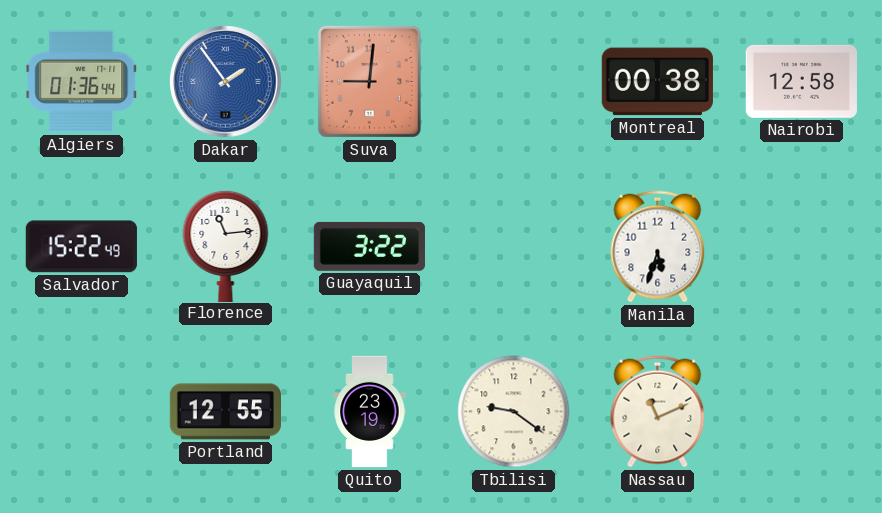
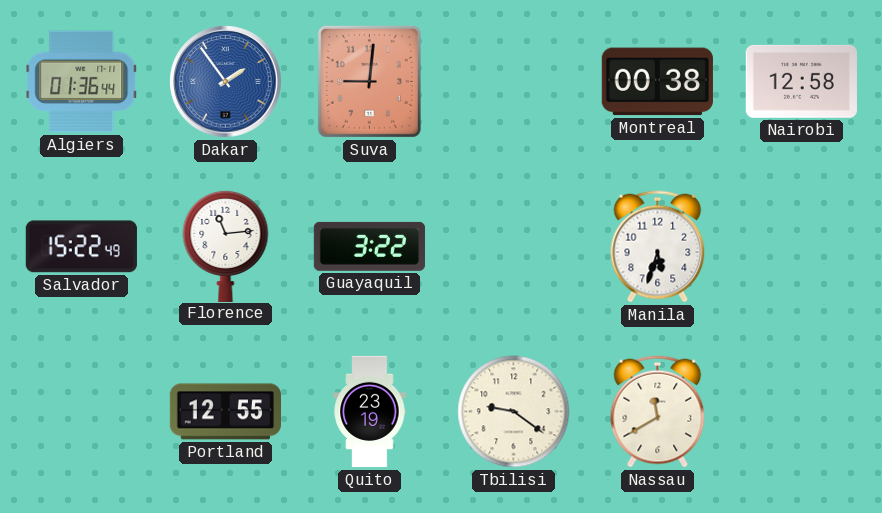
Nassau: 11:11 -> 11:40
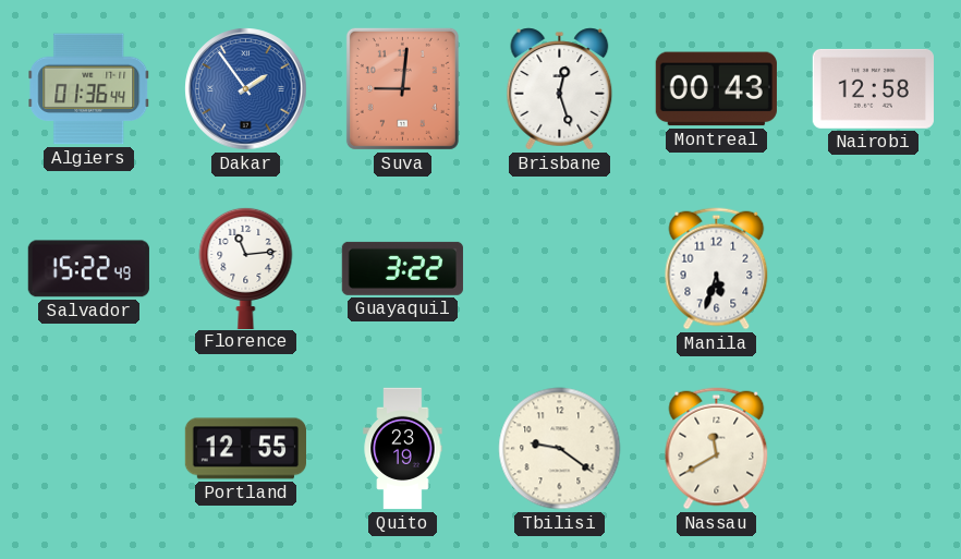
Brisbane: none -> 12:27
Montreal: 00:38 -> 00:43
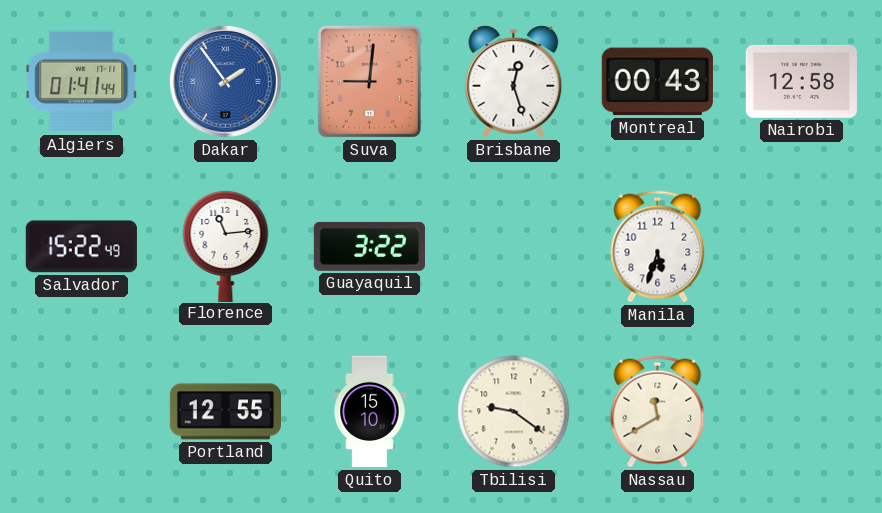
Algiers: 01:36 -> 01:41
Quito: 23:19 -> 15:10
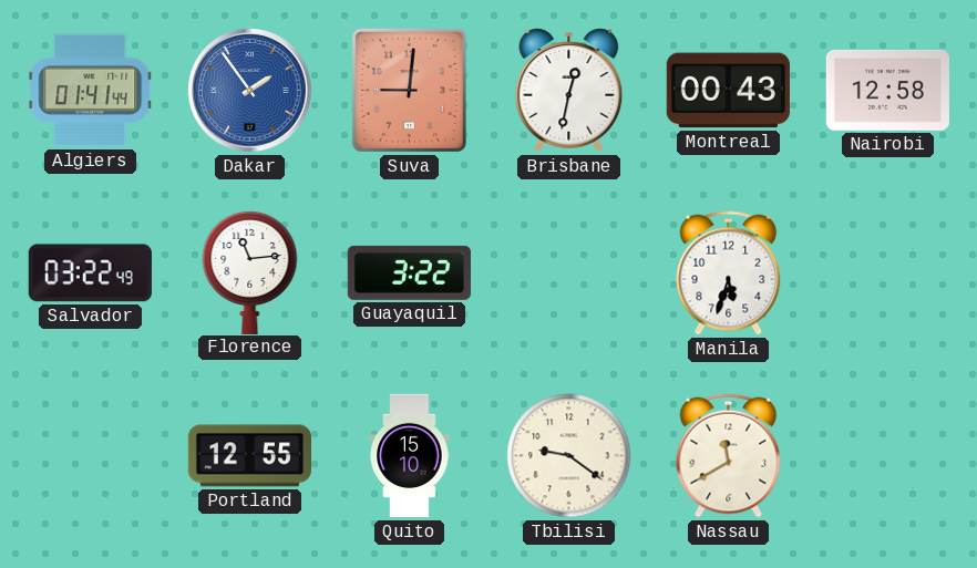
Brisbane: 12:27 -> 12:32
Salvador: 15:22 -> 03:22
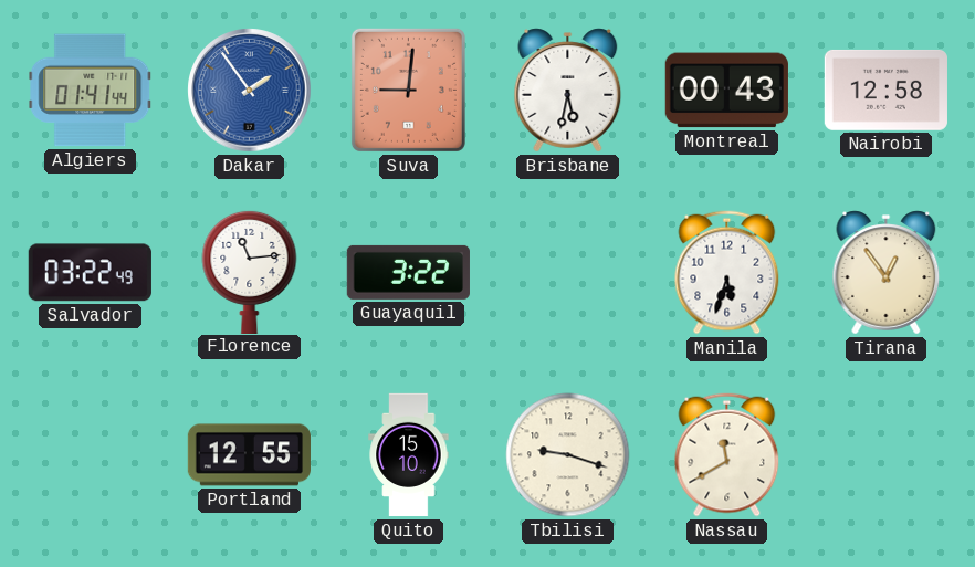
Brisbane: 12:32 -> 5:32
Tirana: none -> 12:54
Tbilisi: 9:21 -> 9:18
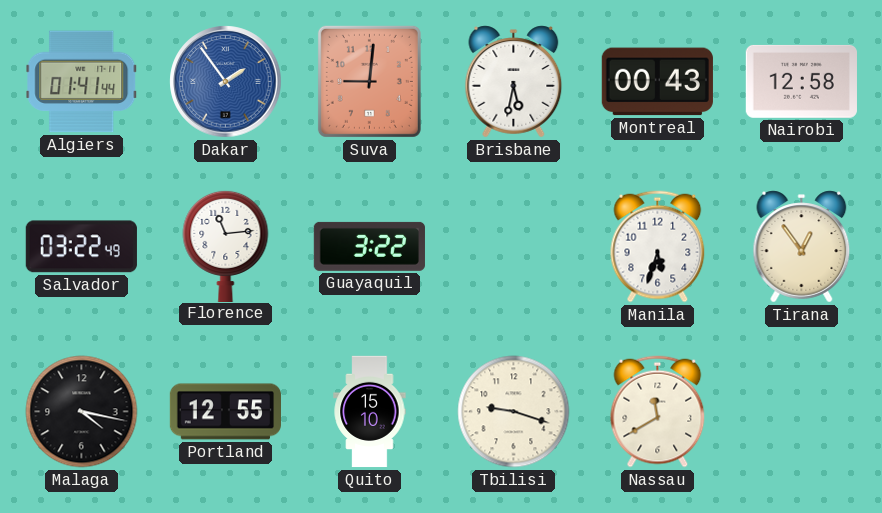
Malaga: none -> 4:17
